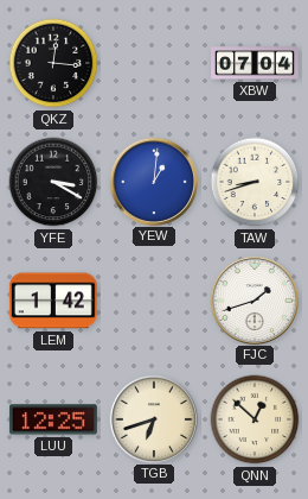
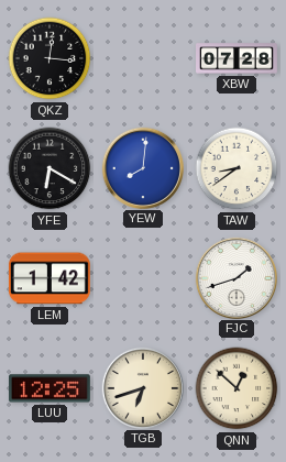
XBW: 07:04 -> 07:28
YFE: 3:20 -> 6:20
YEW: 1:01 -> 8:01
TAW: 8:42 -> 8:39
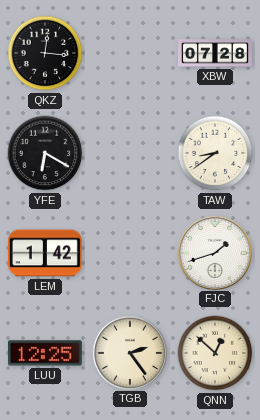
YEW: 8:01 -> none
TGB: 6:42 -> 2:24
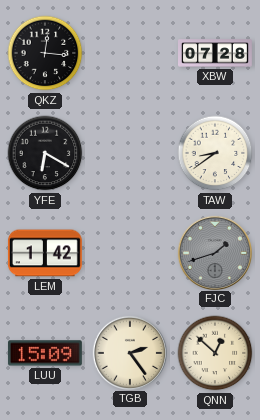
FJC dial: white -> grey
LUU: 12:25 -> 15:09
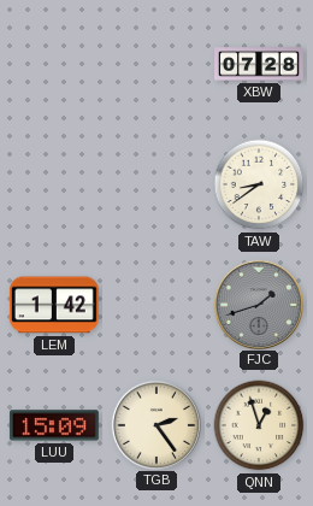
QKZ: 12:16 -> none
YFE: 6:20 -> none
QNN: 12:52 -> 12:57
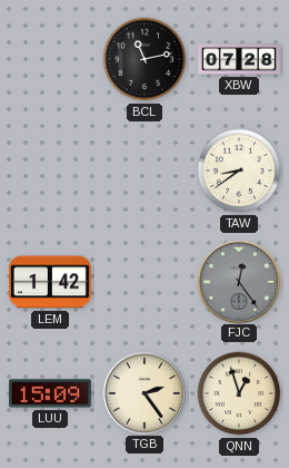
BCL: none -> 11:13
FJC: 1:42 -> 12:24
